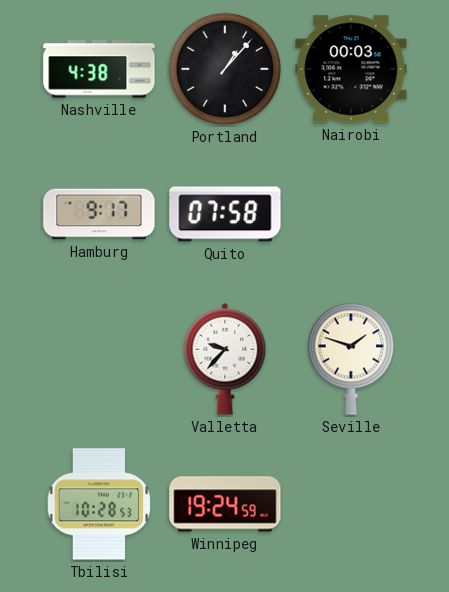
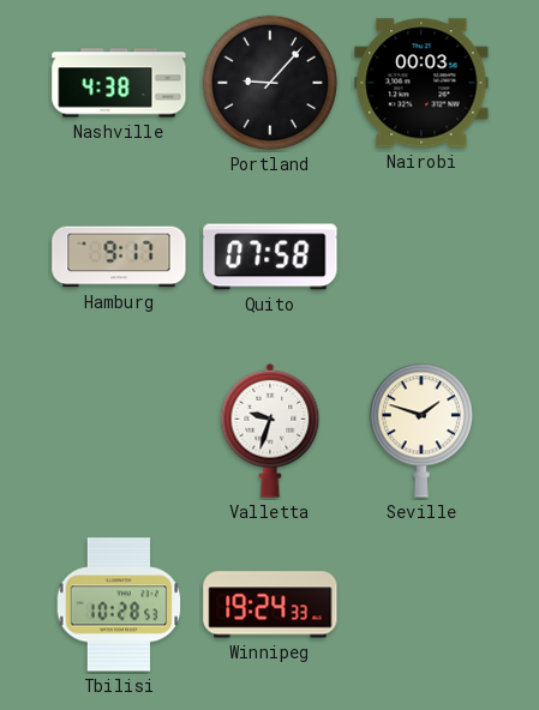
Portland: 1:07 -> 9:07
Valletta: 9:37 -> 9:33
Winnipeg: 19:24:59 -> 19:24:33
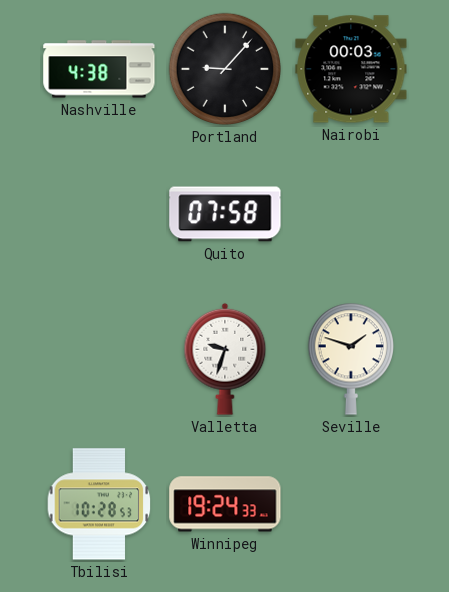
Hamburg: 9:17 -> none
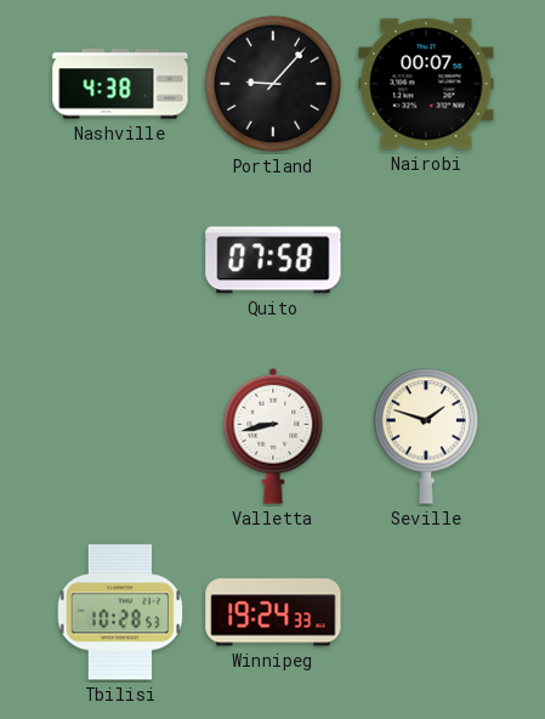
Nairobi: 00:03 -> 00:07
Valletta: 9:33 -> 8:43
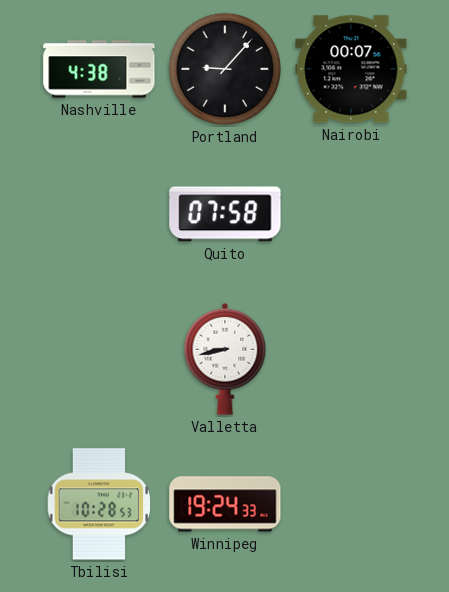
Seville: 1:48 -> none
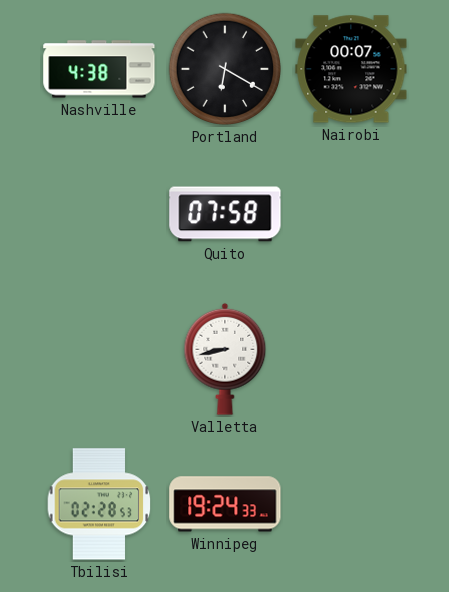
Portland: 9:07 -> 6:20
Tbilisi: 10:28 -> 02:28
